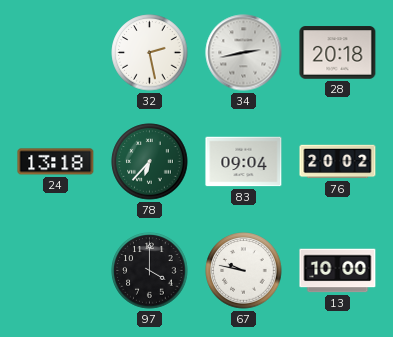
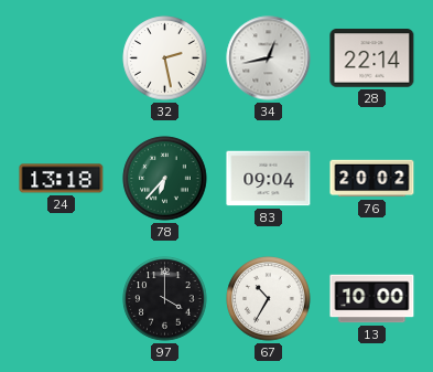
34: 2:43 -> 12:43
28: 20:18 -> 22:14
67: 9:47 -> 10:35
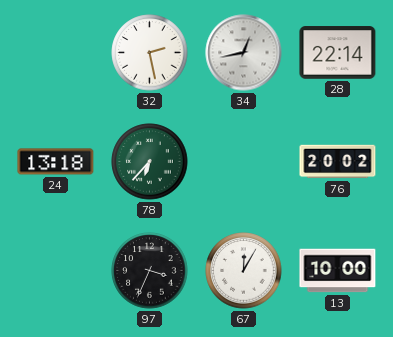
83: 09:04 -> none
97: 4:00 -> 3:34
67: 10:35 -> 12:05
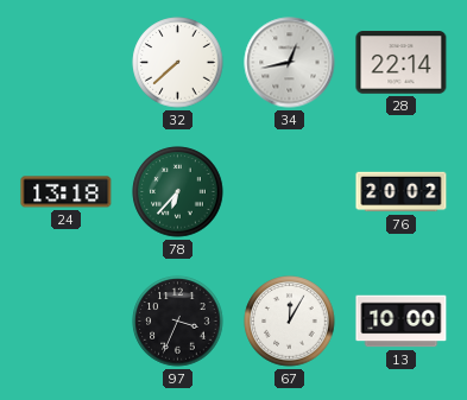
32: 2:28 -> 7:38
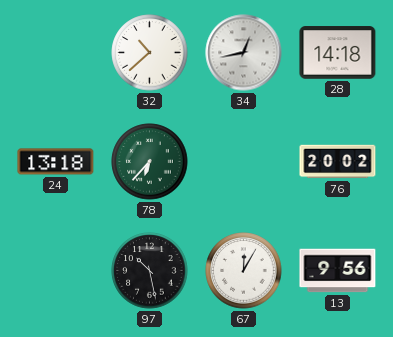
32: 7:38 -> 10:38
28: 22:14 -> 14:18
97: 3:34 -> 10:28
13: 10:00 -> 9:56
